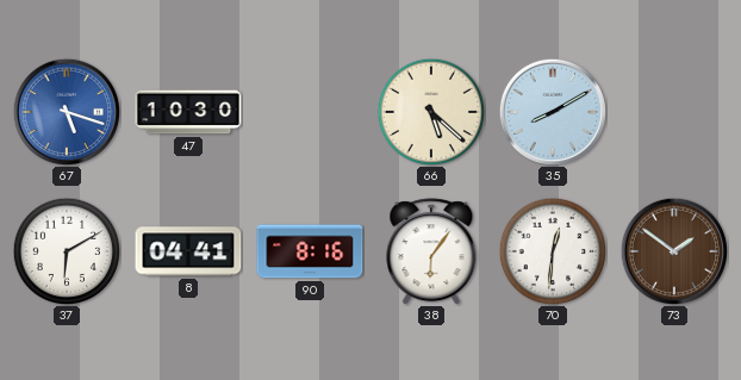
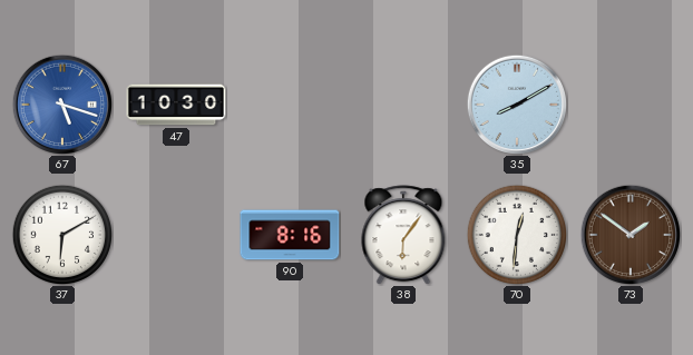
66: 5:22 -> none
8: 04:41 -> none
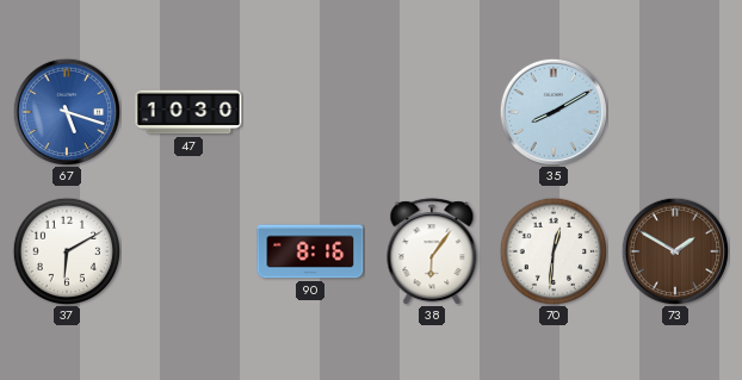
73: 1:51 -> 1:50
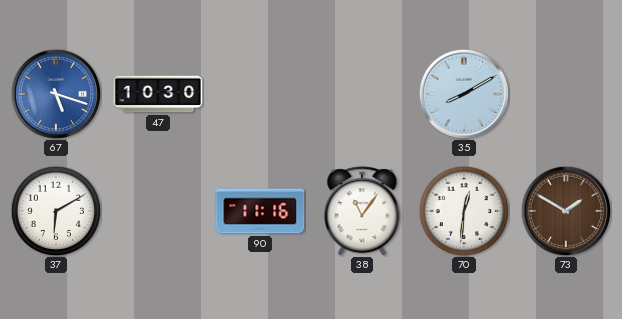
90: 8:16 -> 11:16
38: 6:06 -> 11:06
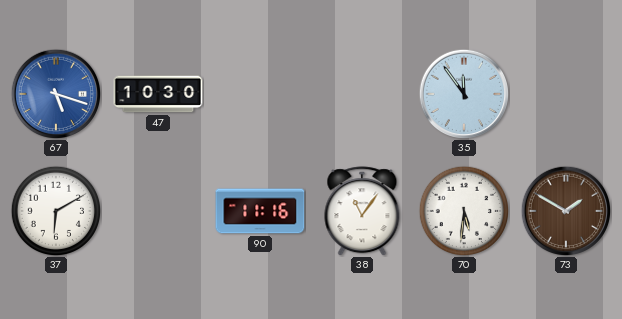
35: 8:10 -> 11:54
70: 12:31 -> 5:31
